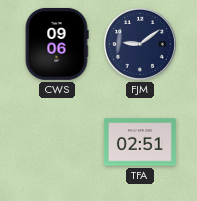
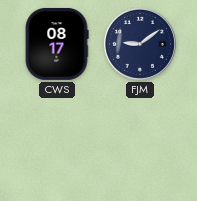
CWS: 09:06 -> 08:17
TFA: 02:51 -> none
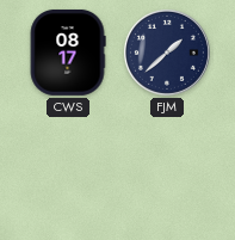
FJM: 9:09 -> 1:38
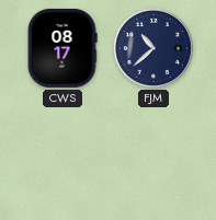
FJM: 1:38 -> 10:38
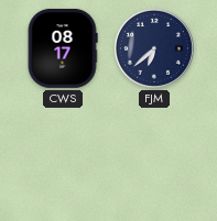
FJM: 10:38 -> 6:38
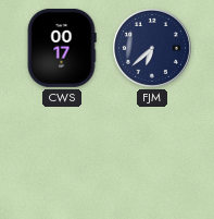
CWS: 08:17 -> 00:17
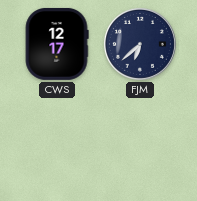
CWS: 00:17 -> 12:17
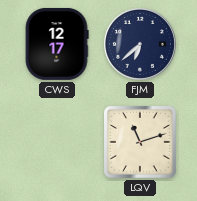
LQV: none -> 11:12
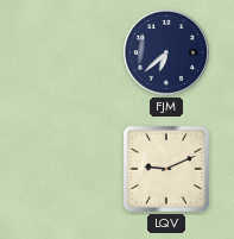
CWS: 12:17 -> none
LQV: 11:12 -> 9:11
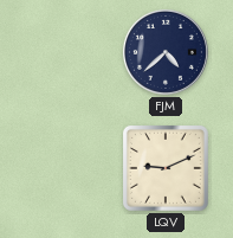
FJM: 6:38 -> 4:38
